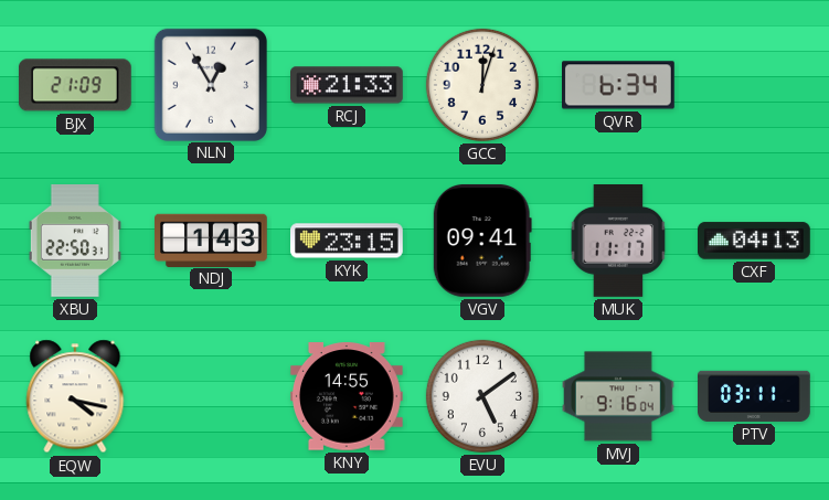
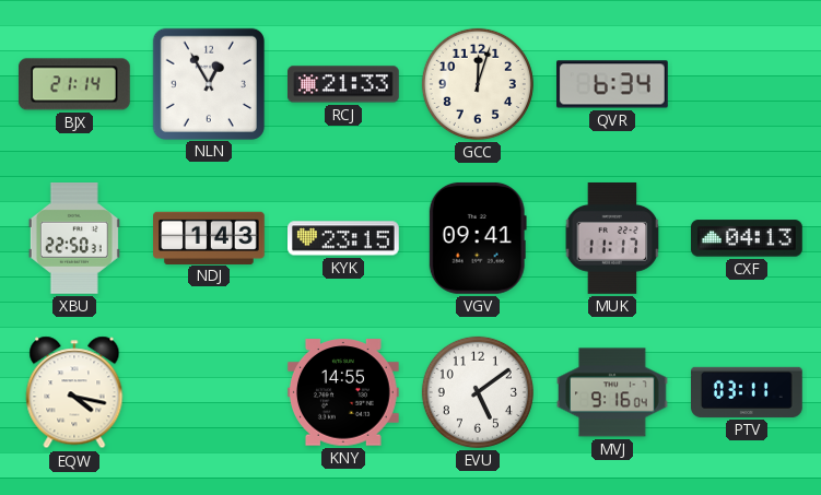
BJX: 21:09 -> 21:14
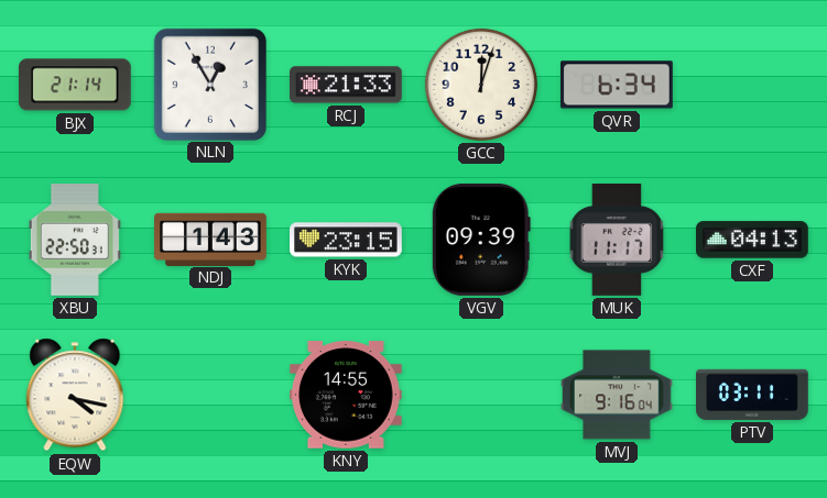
VGV: 09:41 -> 09:39
EVU: 5:09 -> none
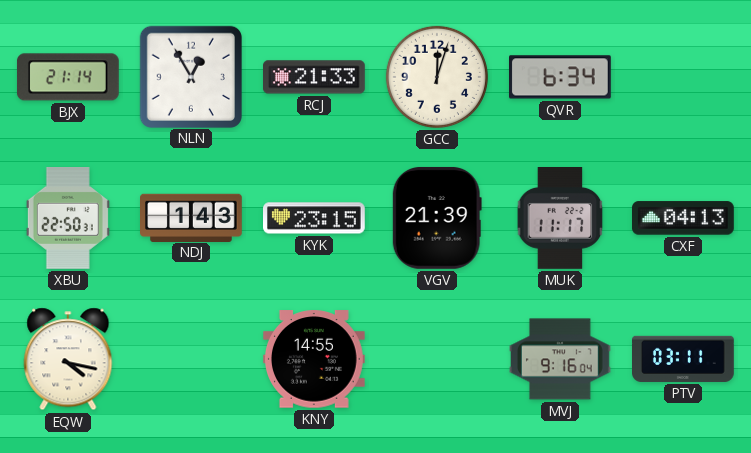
VGV: 09:39 -> 21:39
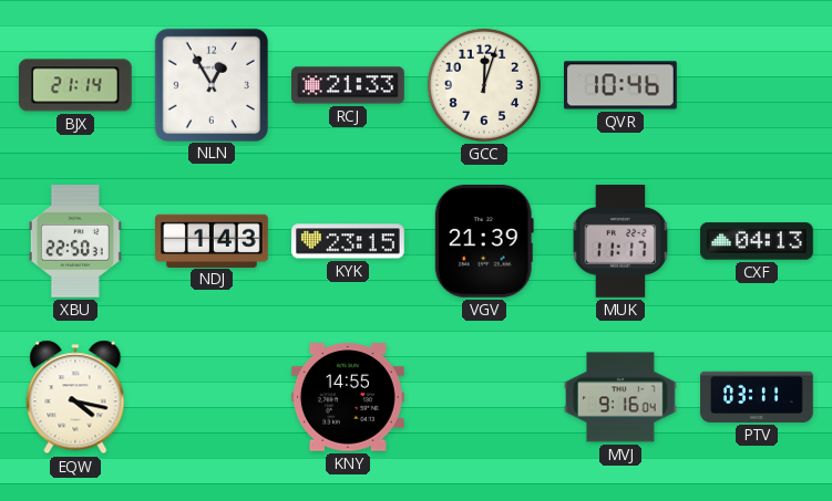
QVR: 6:34 -> 10:46
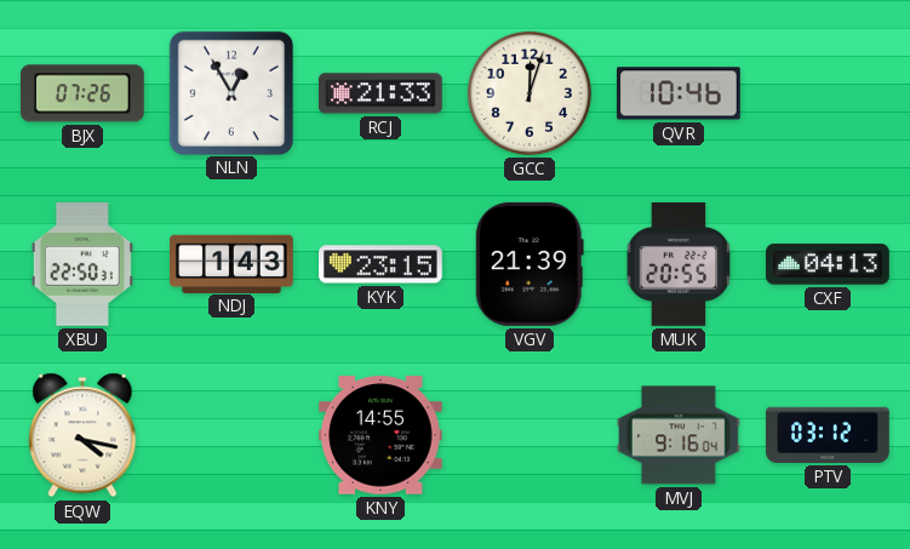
BJX: 21:14 -> 07:26
MUK: 11:17 -> 20:55
PTV: 03:11 -> 03:12
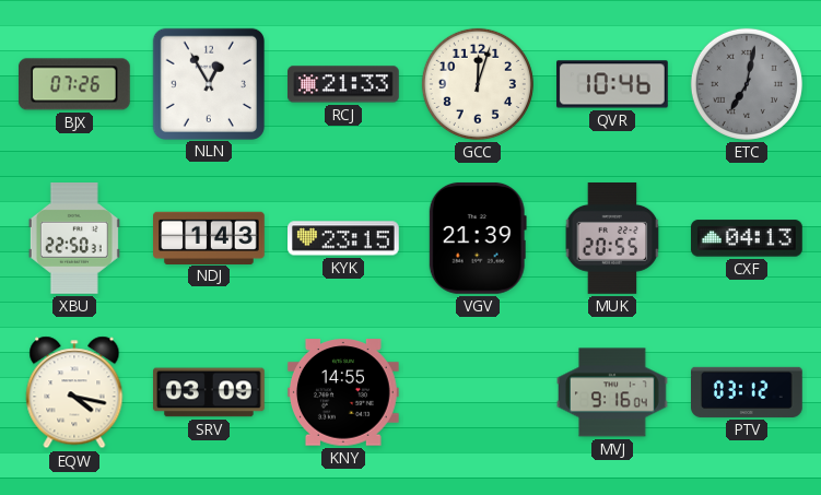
ETC: none -> 7:02
SRV: none -> 03:09
